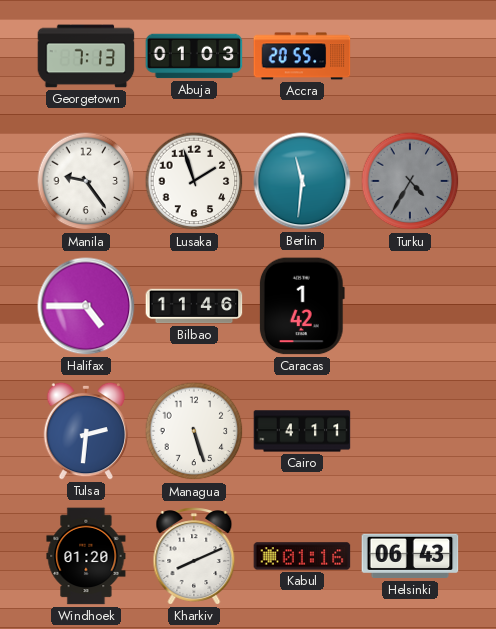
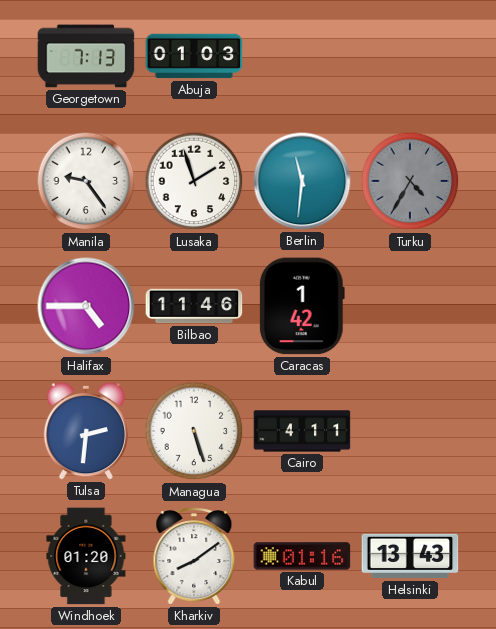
Accra: 20:55 -> none
Kharkiv: 8:11 -> 8:09
Helsinki: 06:43 -> 13:43
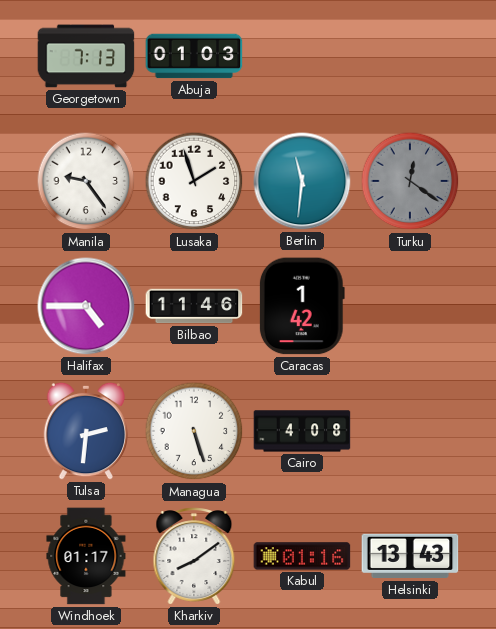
Turku: 4:35 -> 12:21
Cairo: 4:11 -> 4:08
Windhoek: 01:20 -> 01:17
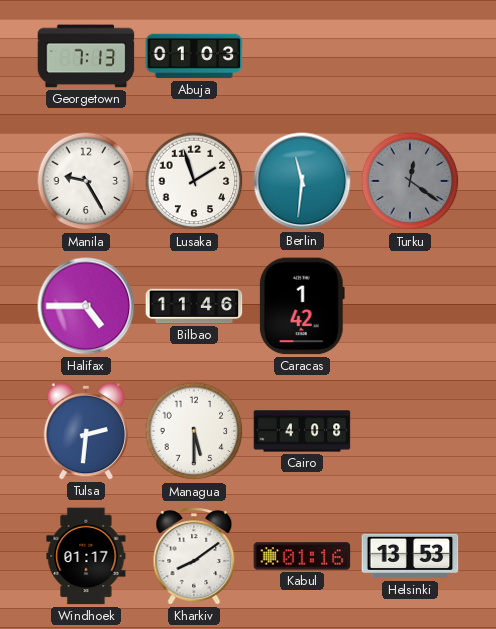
Manila: 9:24 -> 9:25
Managua: 5:27 -> 5:30
Helsinki: 13:43 -> 13:53
